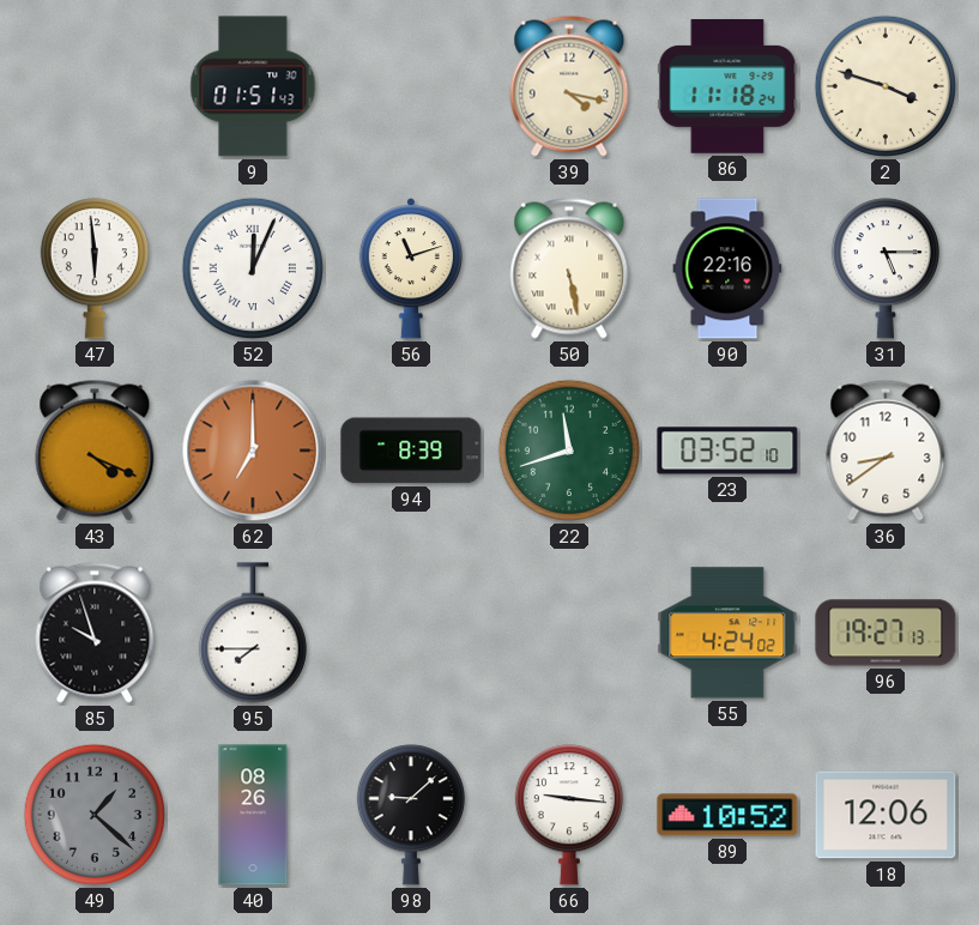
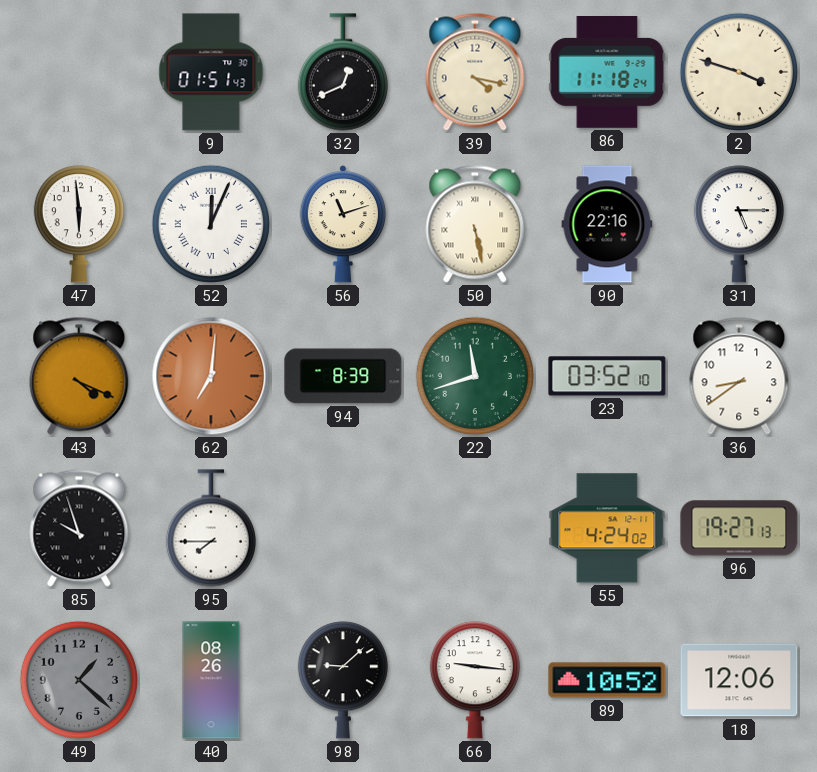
32: none -> 12:41
62: 7:00 -> 7:01
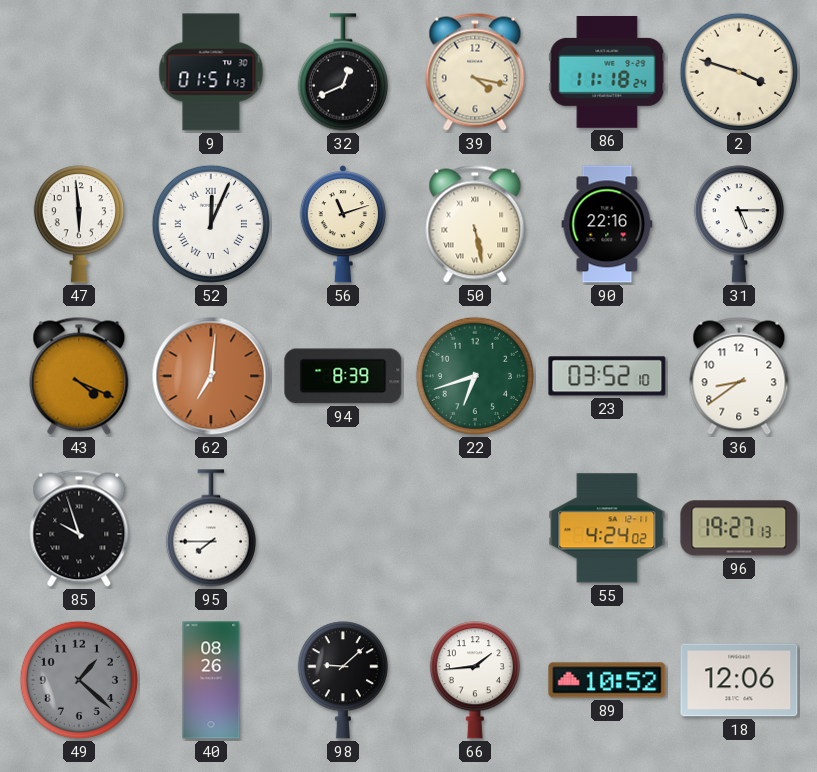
22: 11:42 -> 6:42
66: 9:16 -> 1:44
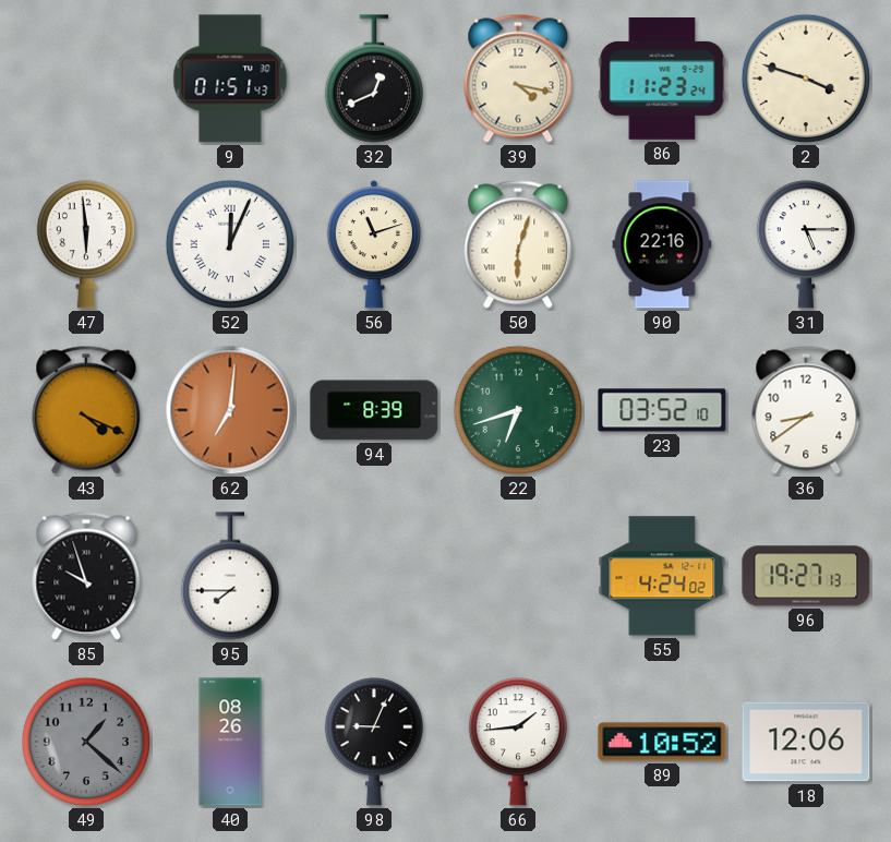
86: 11:18 -> 11:23
50: 5:28 -> 6:03
98: 9:08 -> 9:04
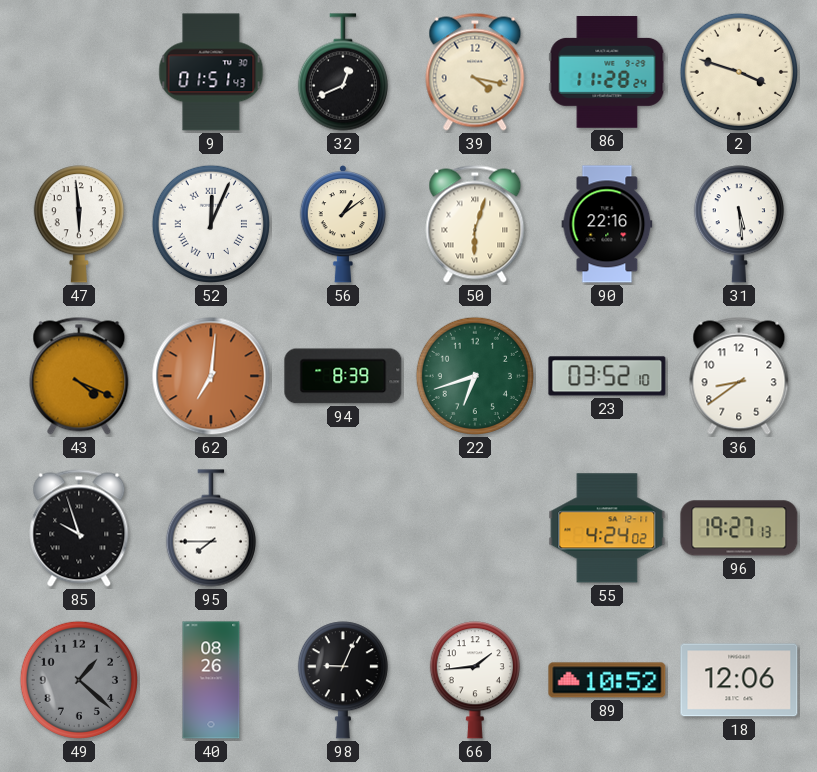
86: 11:23 -> 11:28
56: 11:12 -> 1:09
31: 5:15 -> 5:29
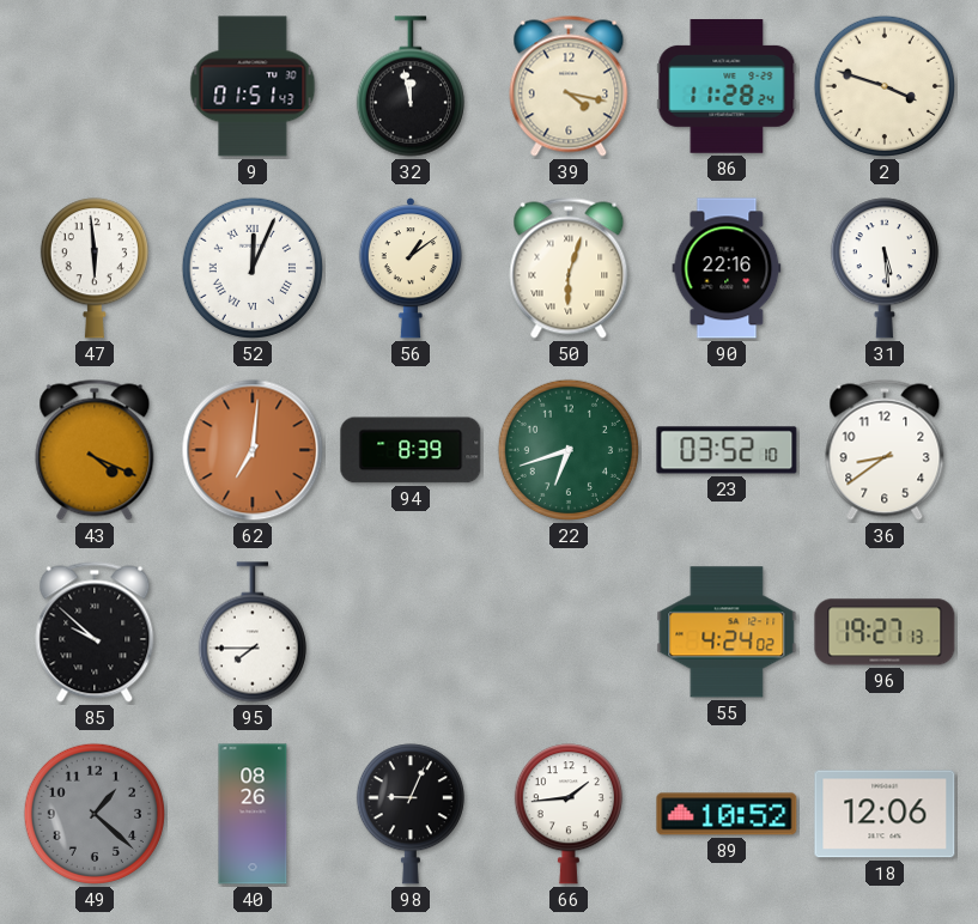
32: 12:41 -> 11:58
85: 9:57 -> 9:52
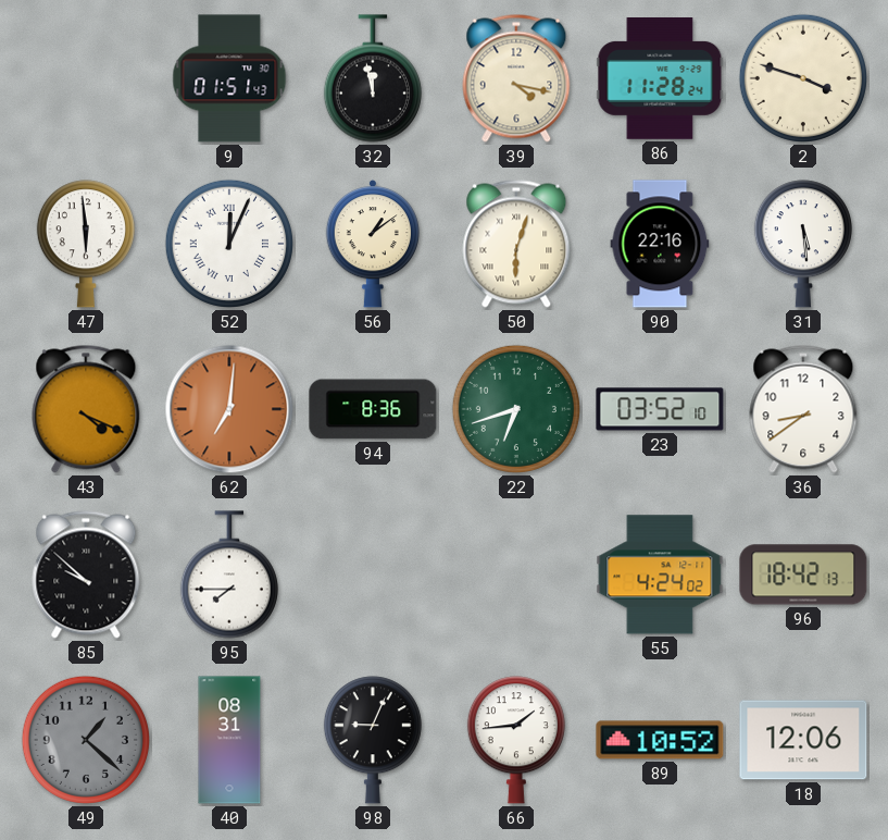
94: 8:39 -> 8:36
96: 19:27 -> 18:42
40: 08:26 -> 08:31
